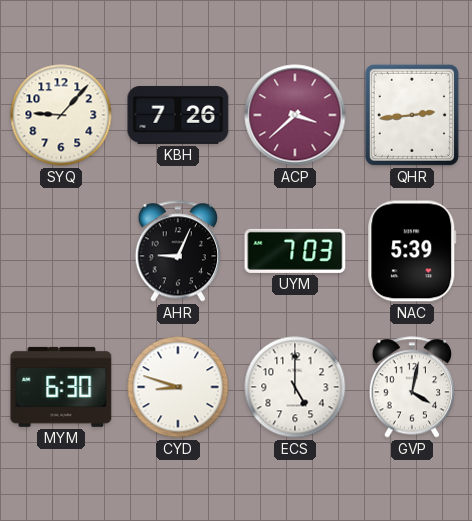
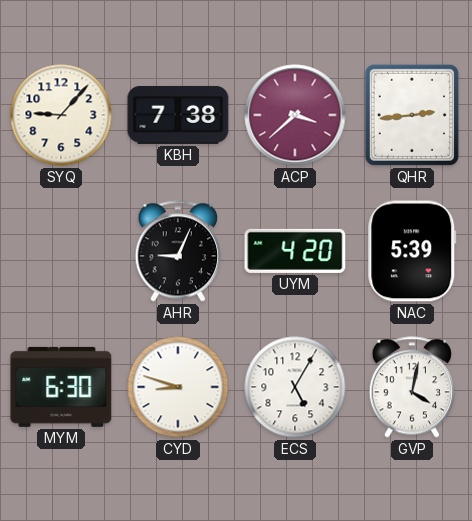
KBH: 7:26 -> 7:38
UYM: 7:03 -> 4:20
ECS: 5:00 -> 5:05
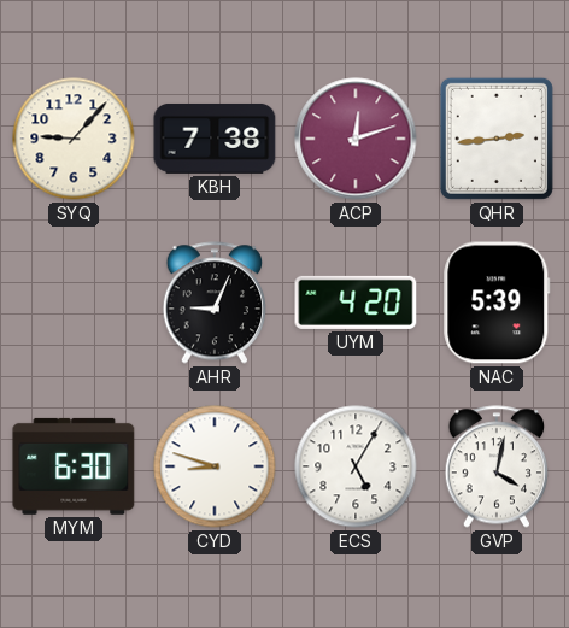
ACP: 3:38 -> 12:12
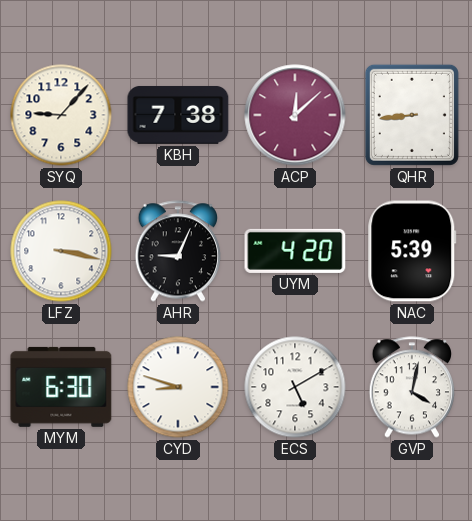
ACP: 12:12 -> 12:08
QHR: 2:44 -> 8:44
LFZ: none -> 3:17
ECS: 5:05 -> 5:10
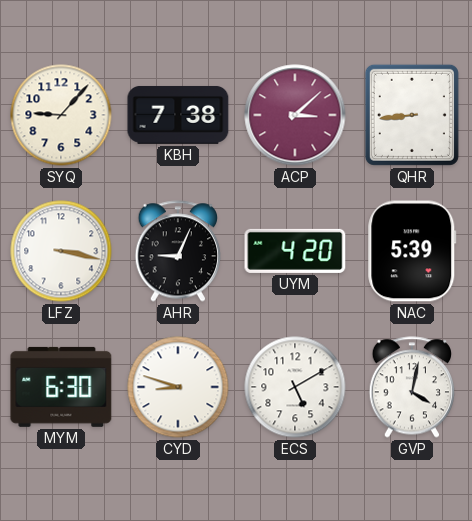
ACP: 12:08 -> 3:08
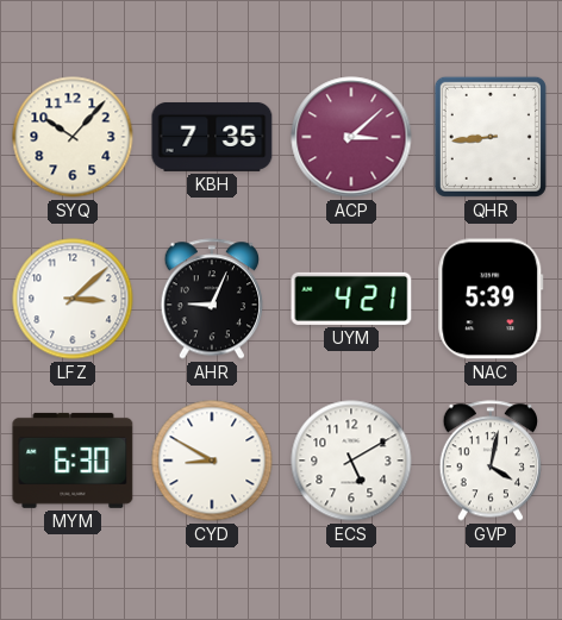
SYQ: 9:07 -> 10:07
KBH: 7:38 -> 7:35
LFZ: 3:17 -> 3:08
UYM: 4:20 -> 4:21
CYD: 8:48 -> 8:50
